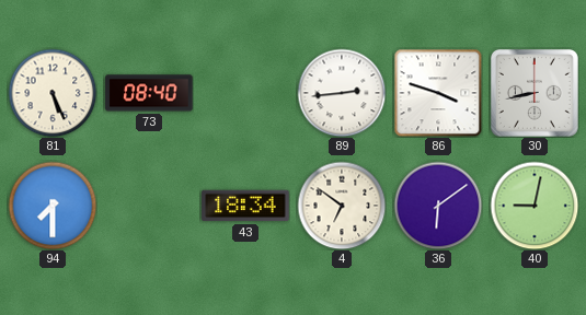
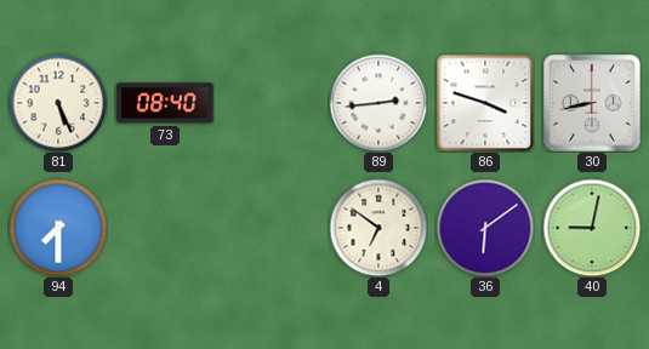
43: 18:34 -> none
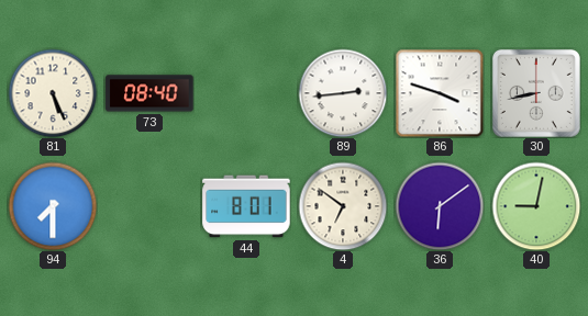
44: none -> 8:01
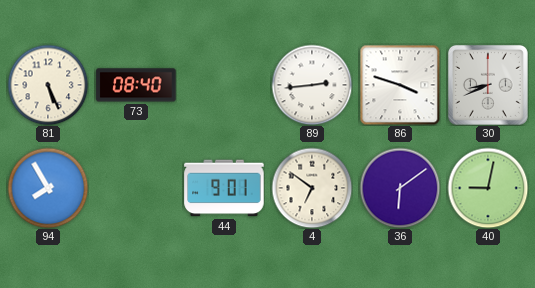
30: 8:43 -> 8:41
94: 7:30 -> 7:55
44: 8:01 -> 9:01
